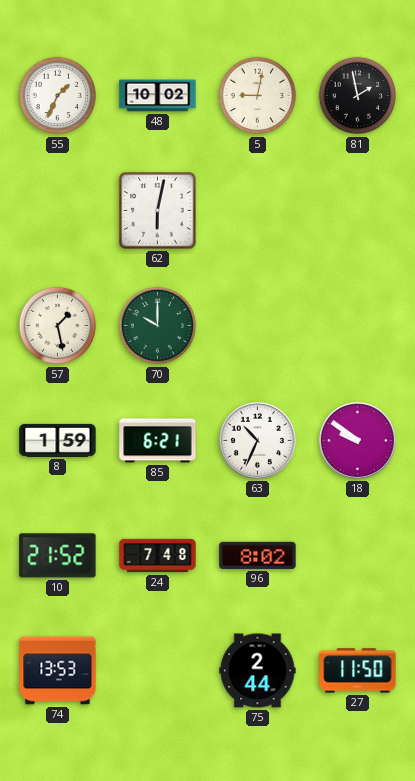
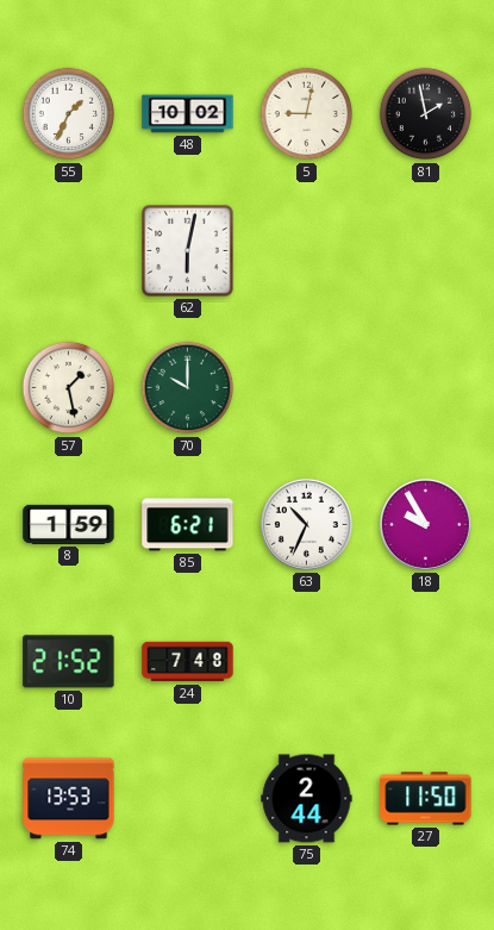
18: 9:51 -> 9:55
96: 8:02 -> none
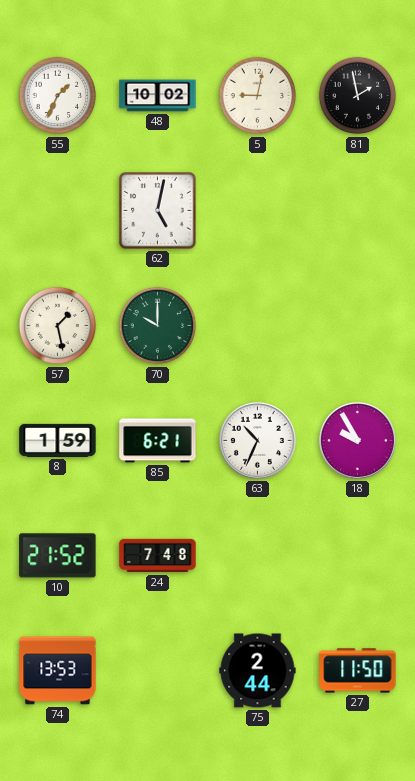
62: 6:02 -> 5:02
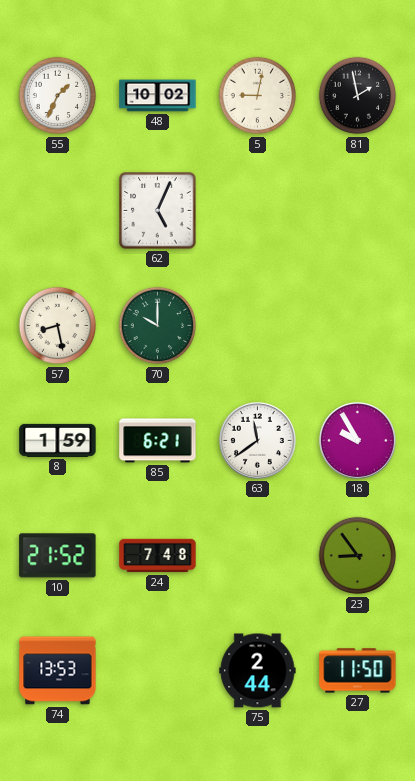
62: 5:02 -> 5:04
57: 1:28 -> 8:28
63: 10:34 -> 11:39
23: none -> 8:54
